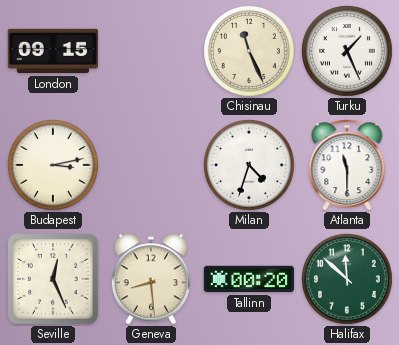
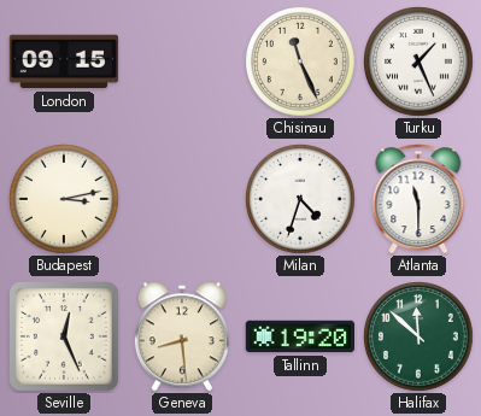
Tallinn: 00:20 -> 19:20
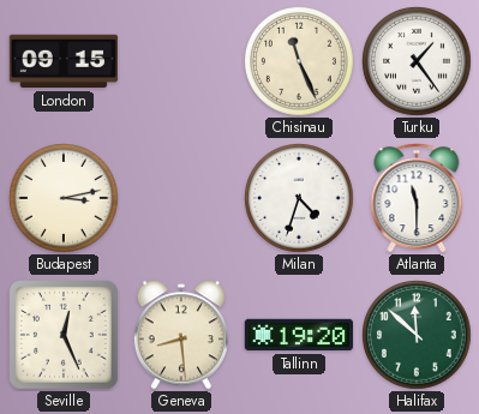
Turku: 1:26 -> 1:24
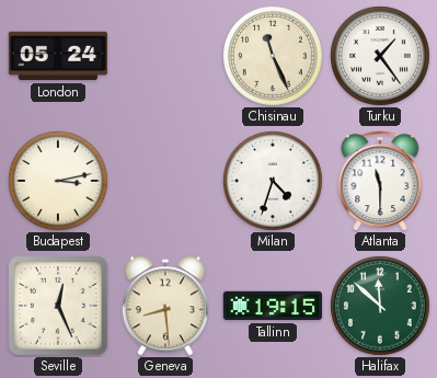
London: 09:15 -> 05:24
Tallinn: 19:20 -> 19:15
